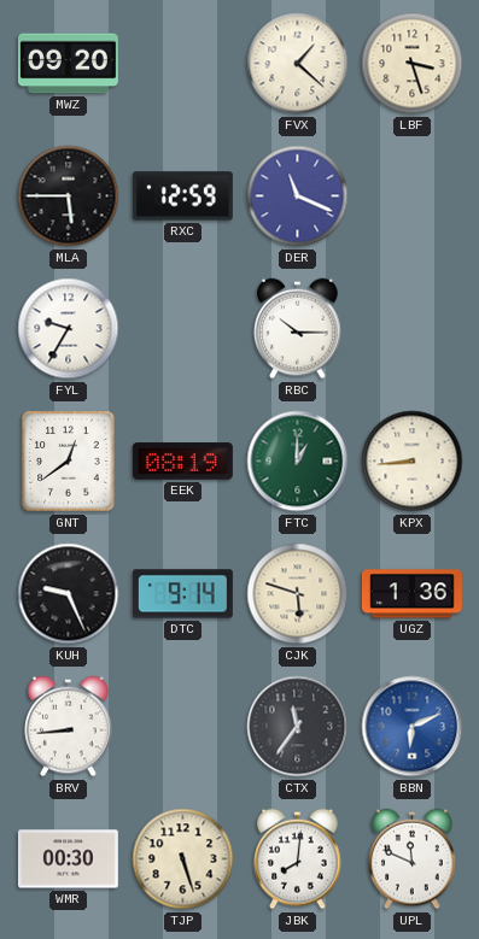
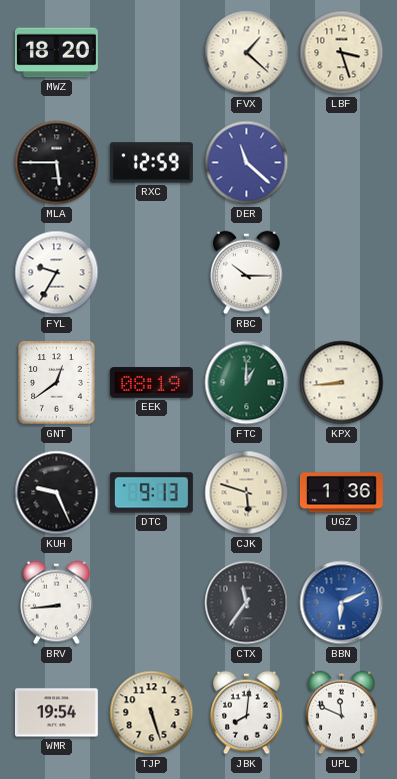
MWZ: 09:20 -> 18:20
DER: 11:19 -> 11:22
DTC: 9:14 -> 9:13
WMR: 00:30 -> 19:54
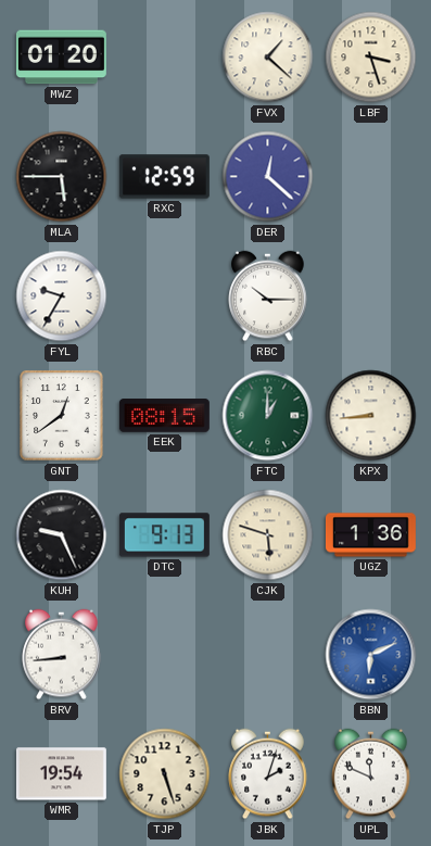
MWZ: 18:20 -> 01:20
DER: 11:22 -> 12:22
EEK: 08:19 -> 08:15
CTX: 11:36 -> none
JBK: 8:01 -> 2:03
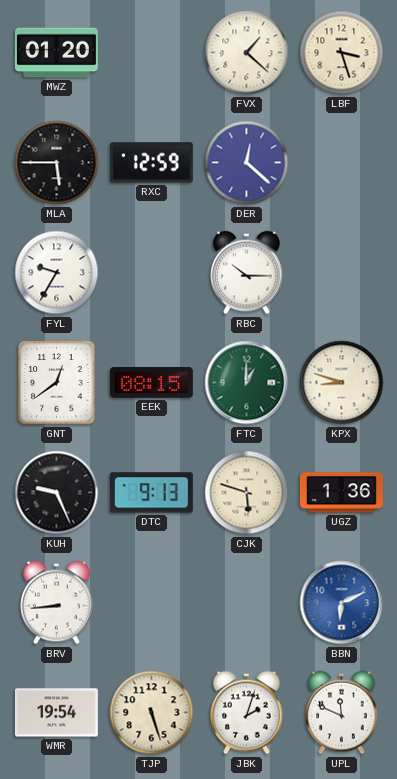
KPX: 8:44 -> 8:48
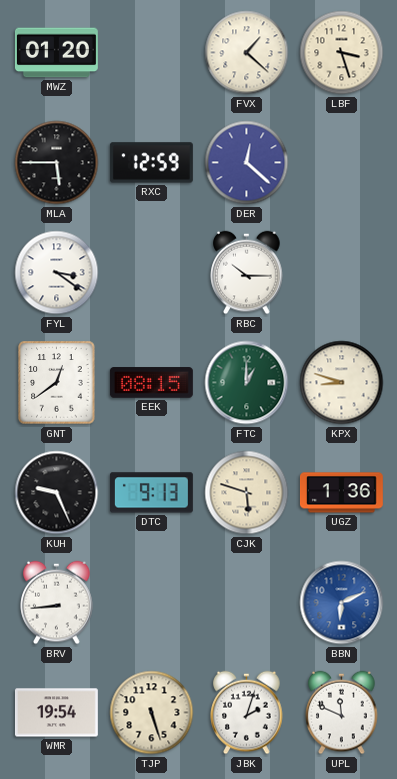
FYL: 9:35 -> 3:21
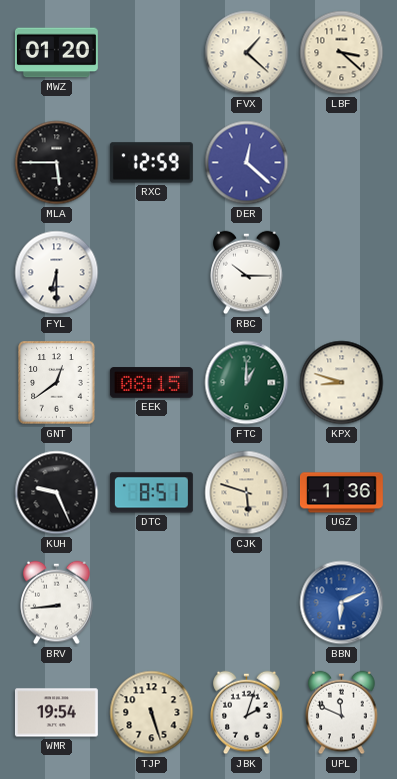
LBF: 3:27 -> 3:22
FYL: 3:21 -> 6:30
DTC: 9:13 -> 8:51
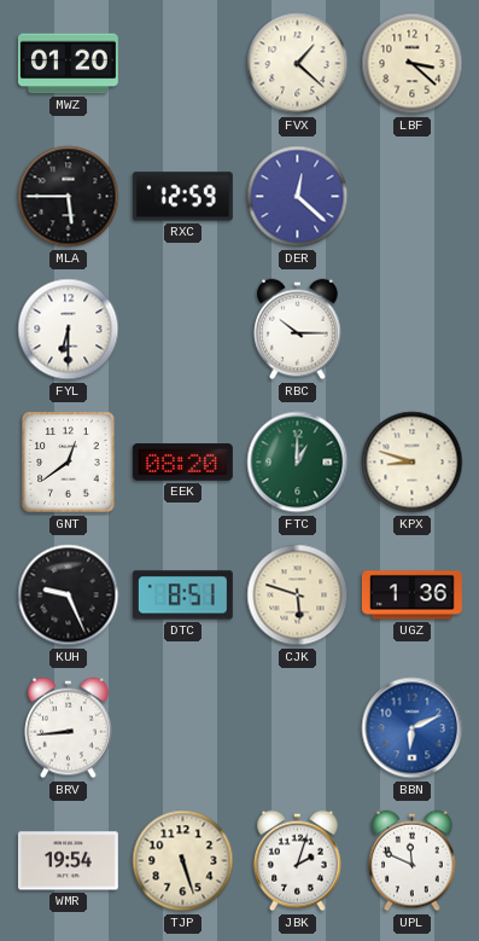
EEK: 08:15 -> 08:20
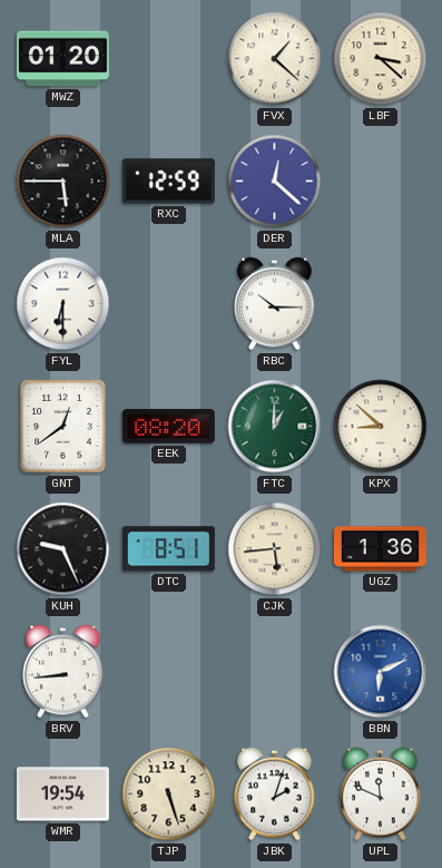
KPX: 8:48 -> 8:52
CJK: 5:48 -> 5:44
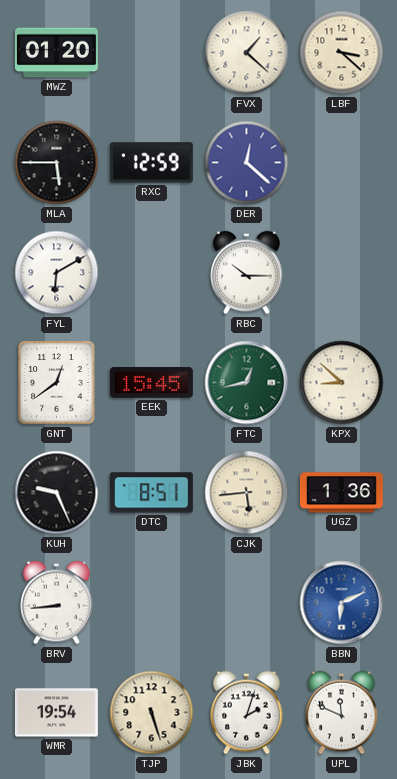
FYL: 6:30 -> 6:10
EEK: 08:20 -> 15:45
FTC: 1:00 -> 12:43
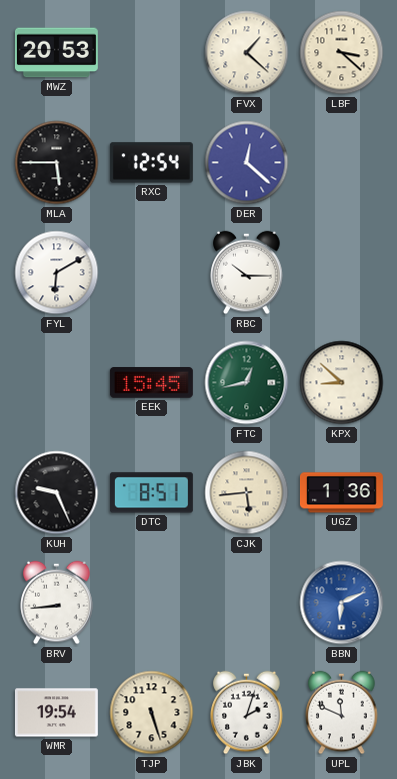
MWZ: 01:20 -> 20:53
RXC: 12:59 -> 12:54
GNT: 12:39 -> none
